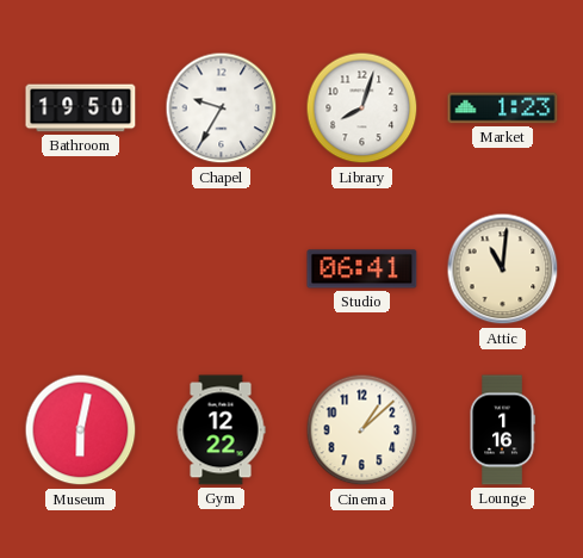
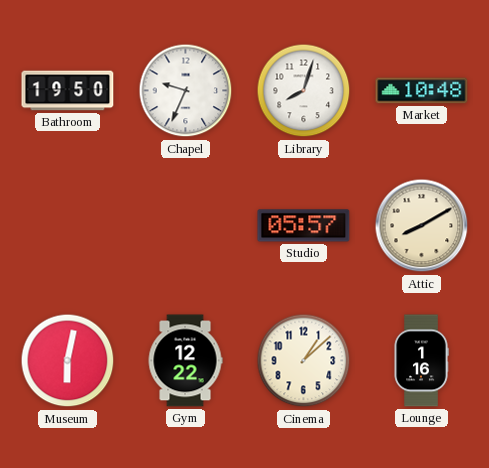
Chapel: 9:35 -> 9:34
Market: 1:23 -> 10:48
Studio: 06:41 -> 05:57
Attic: 11:01 -> 8:10
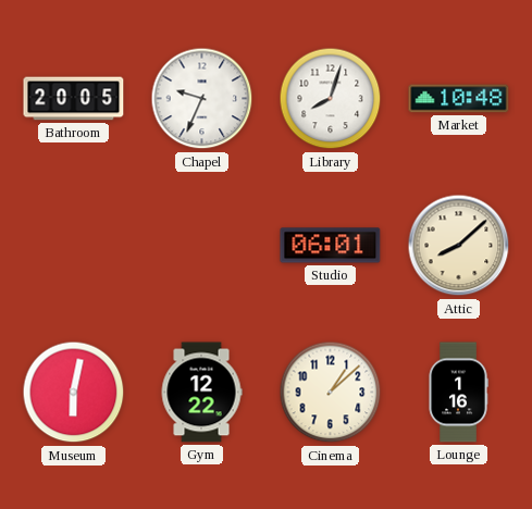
Bathroom: 19:50 -> 20:05
Studio: 05:57 -> 06:01
Attic: 8:10 -> 8:08
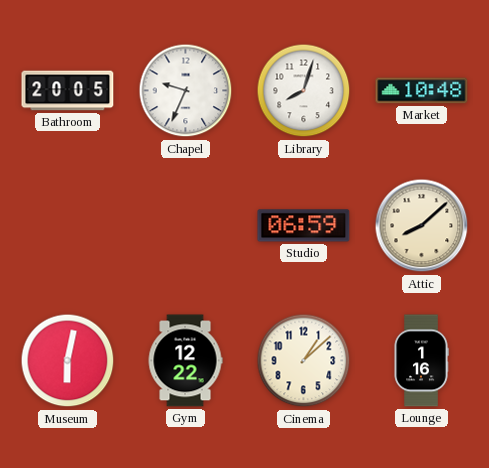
Studio: 06:01 -> 06:59
